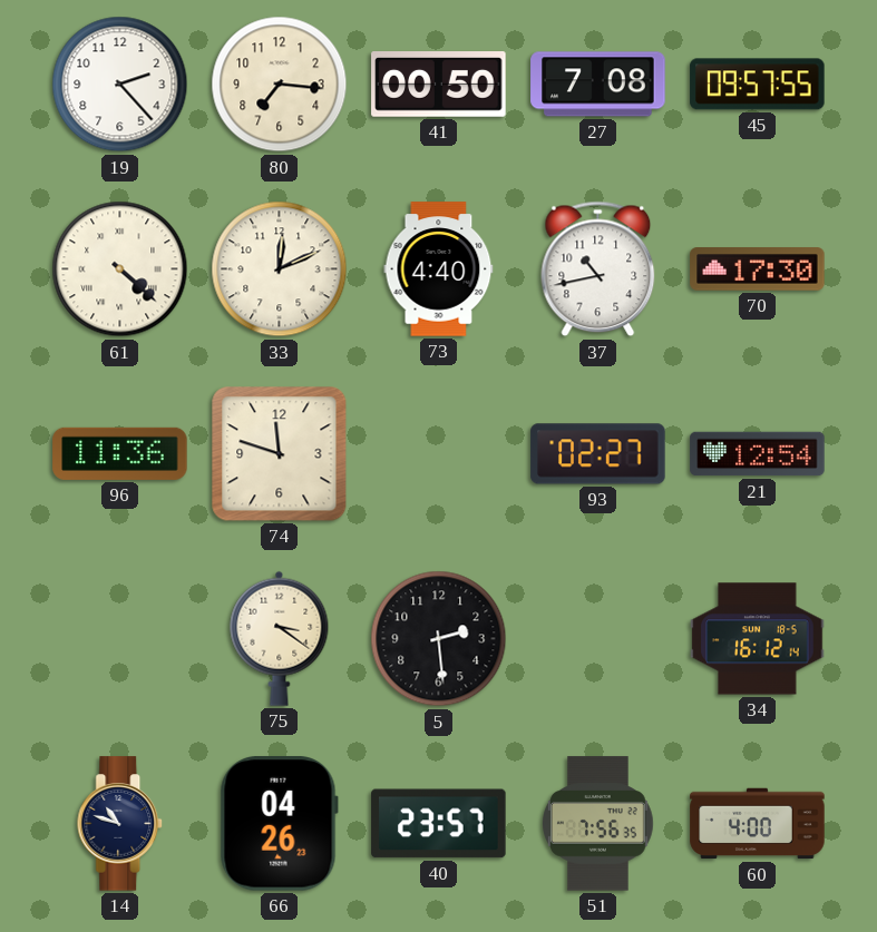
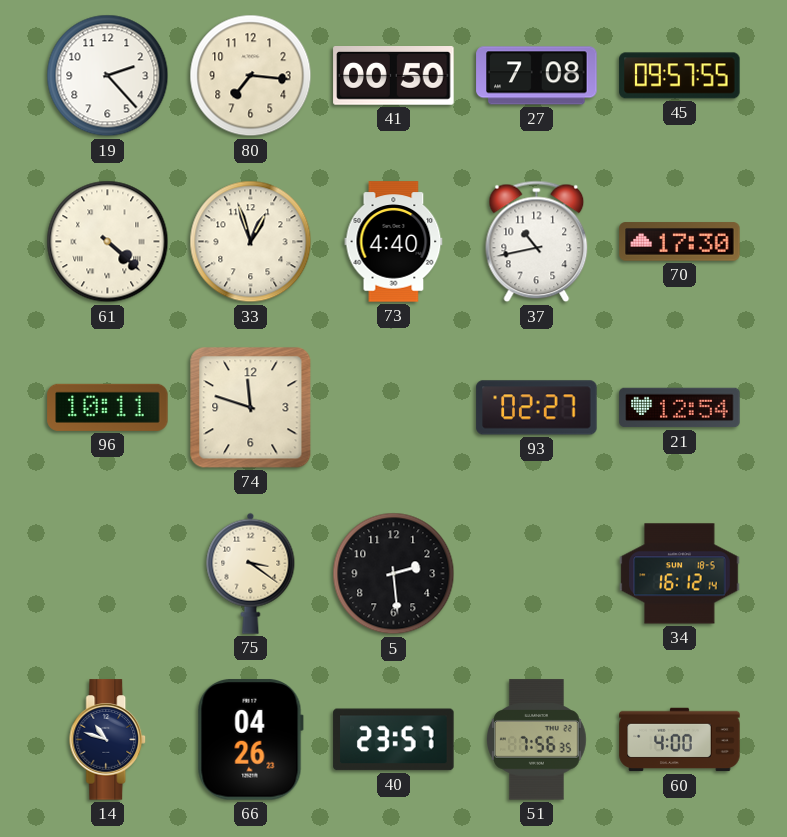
33: 12:11 -> 12:57
96: 11:36 -> 10:11
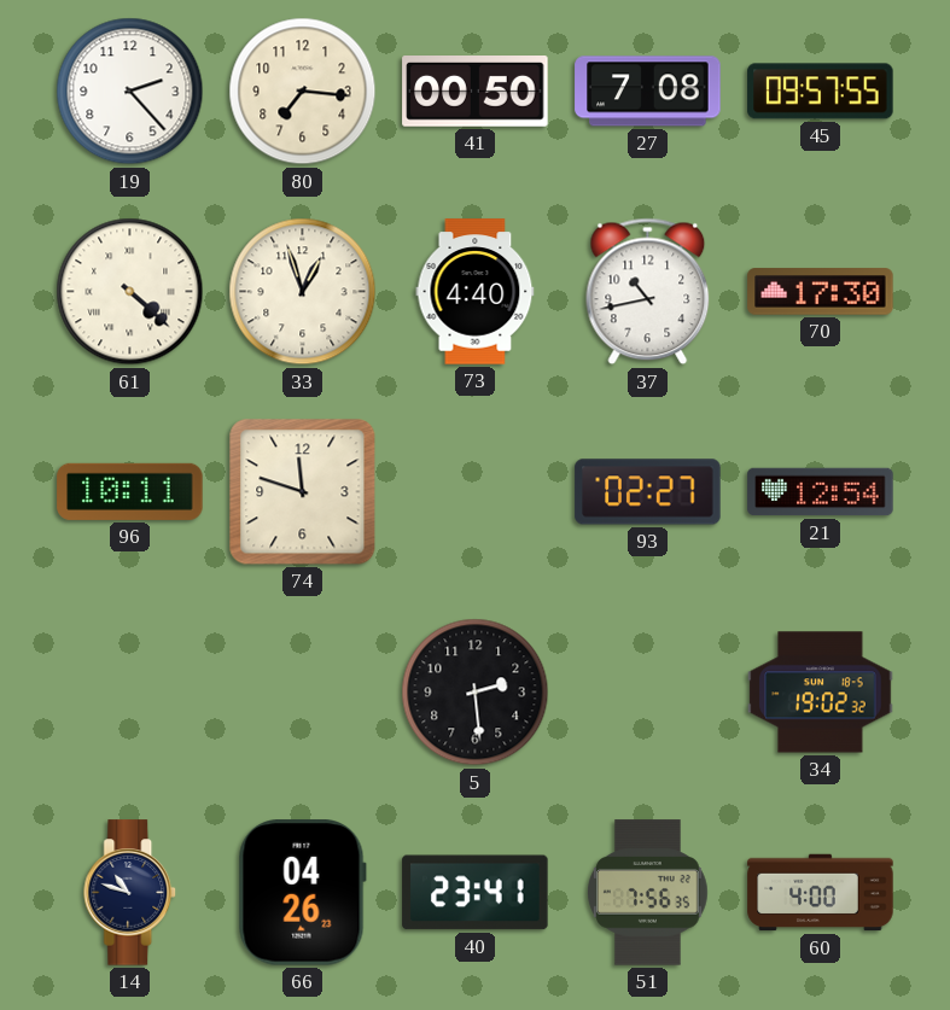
75: 3:21 -> none
34: 16:12 -> 19:02
40: 23:57 -> 23:41
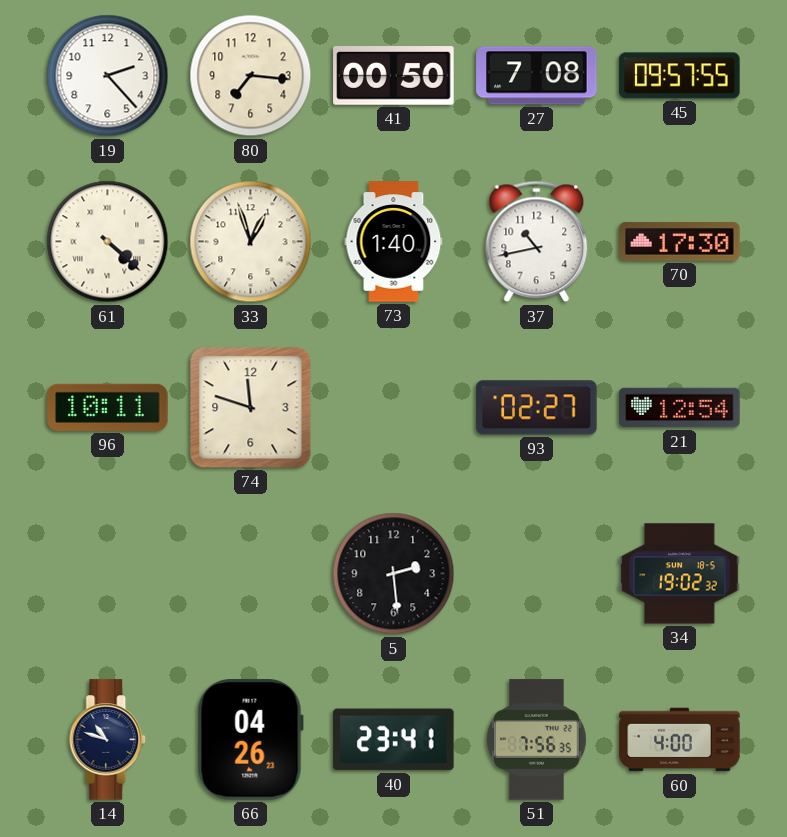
73: 4:40 -> 1:40
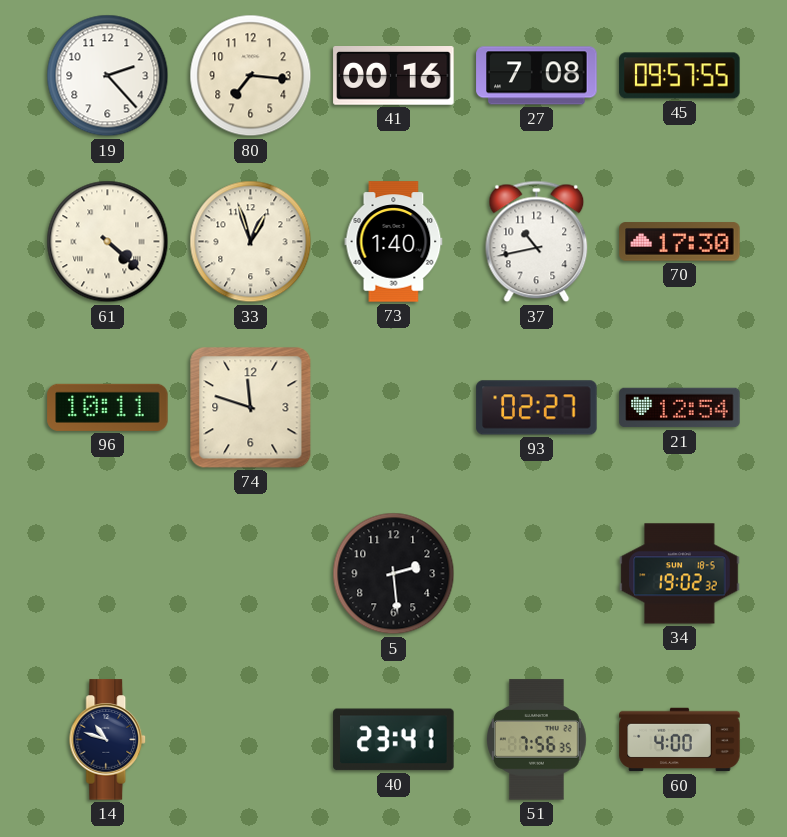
41: 00:50 -> 00:16
66: 04:26 -> none
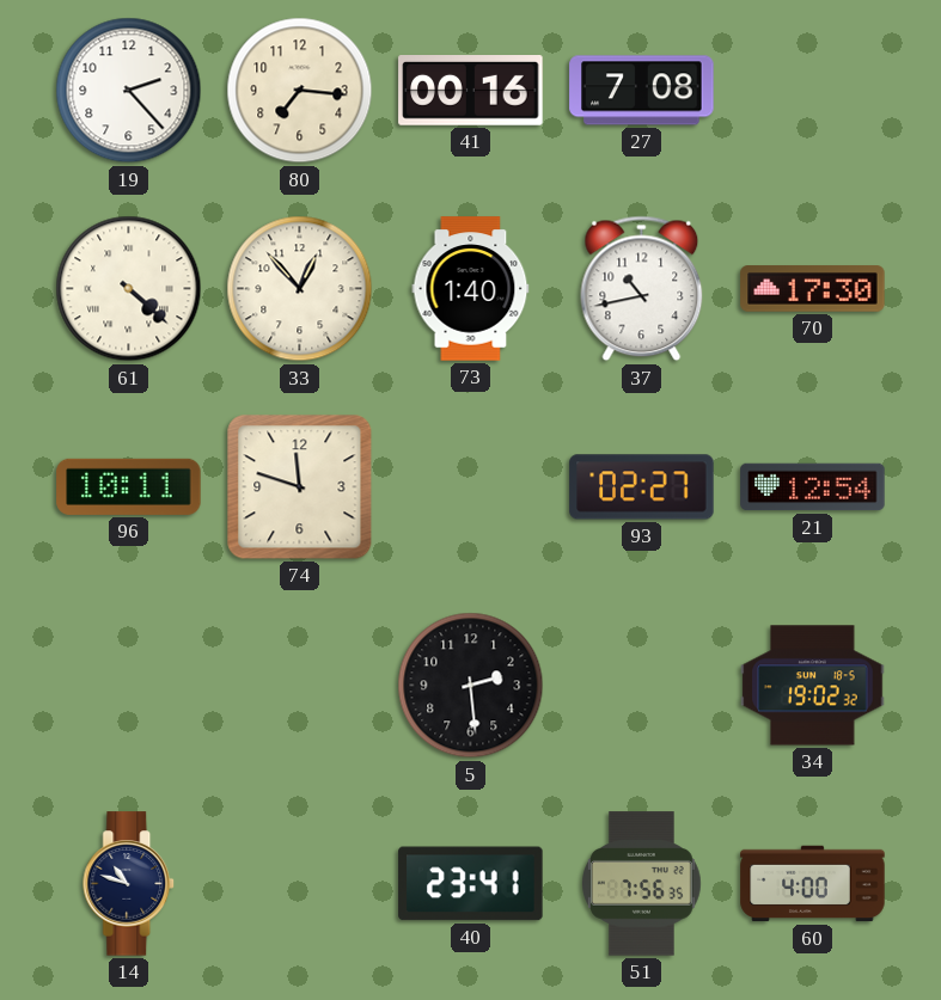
45: 09:57 -> none
33: 12:57 -> 12:53
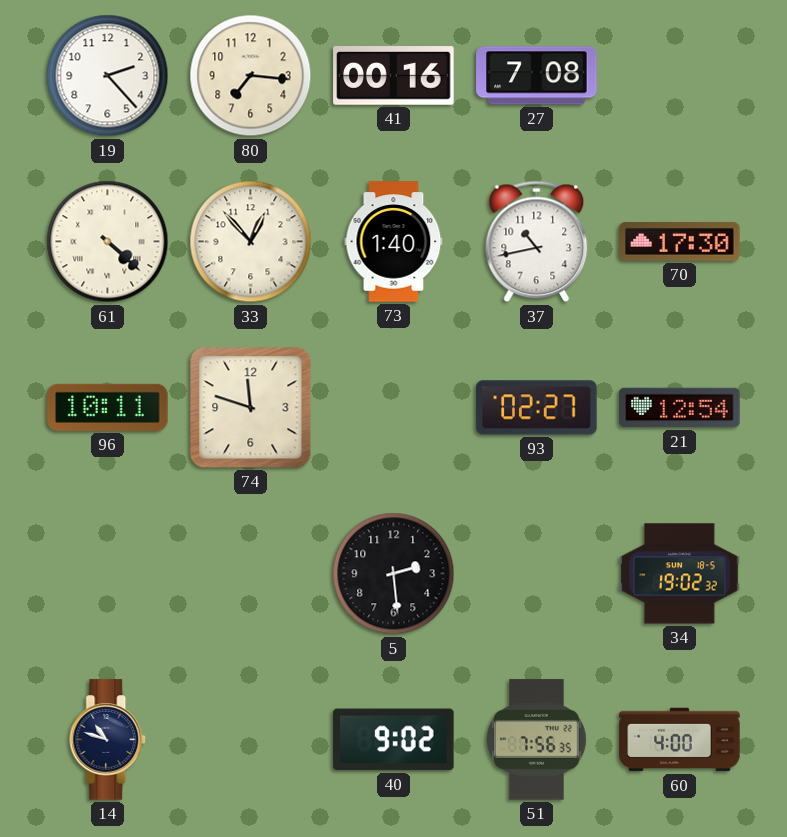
40: 23:41 -> 9:02
